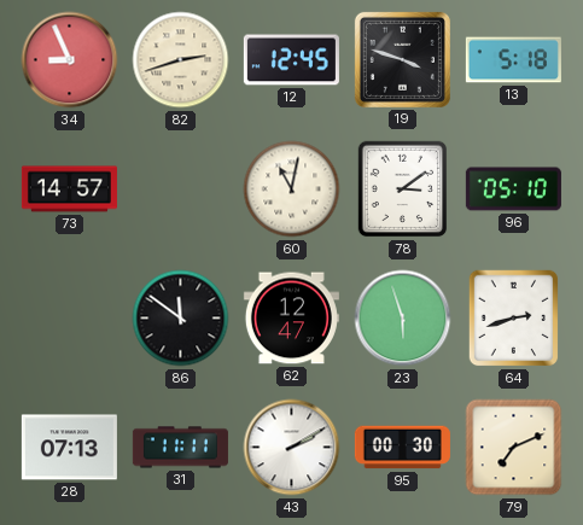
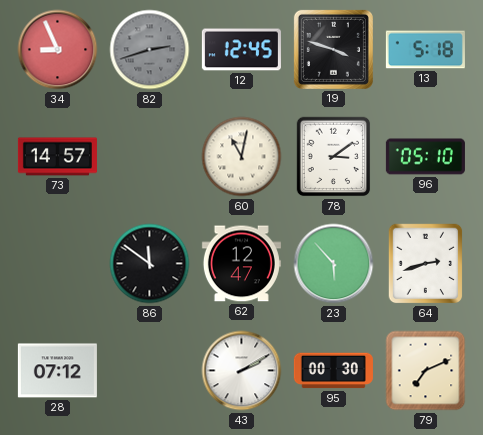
82 dial: cream -> grey
23: 5:57 -> 5:53
28: 07:13 -> 07:12
31: 11:11 -> none
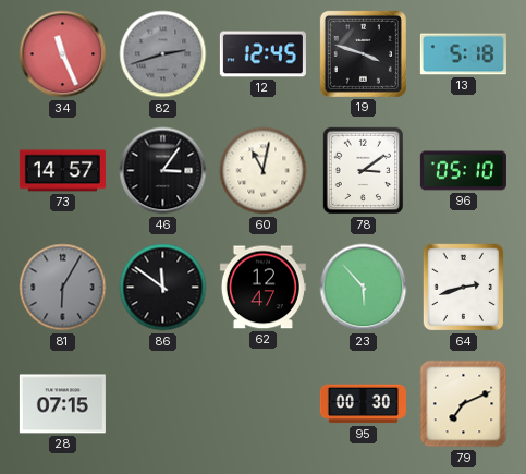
34: 8:56 -> 11:26
46: none -> 3:06
81: none -> 6:05
28: 07:12 -> 07:15
43: 2:10 -> none
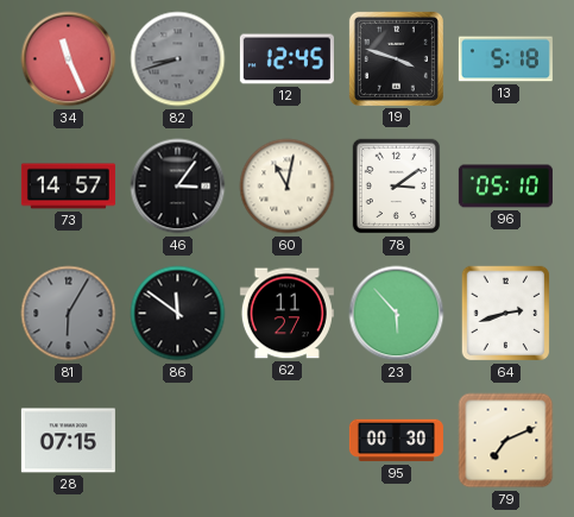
82: 2:42 -> 8:42
62: 12:47 -> 11:27
